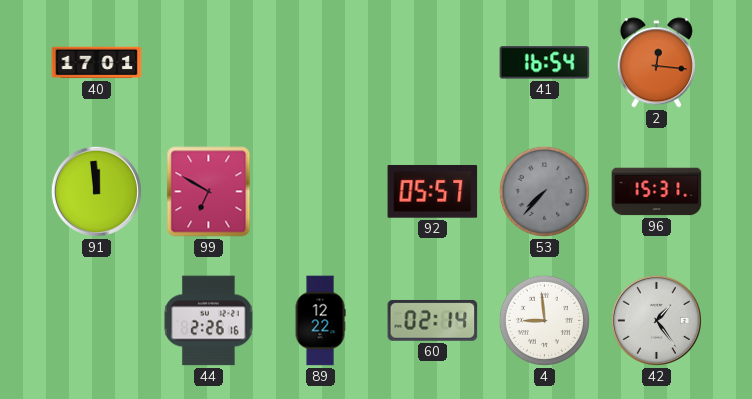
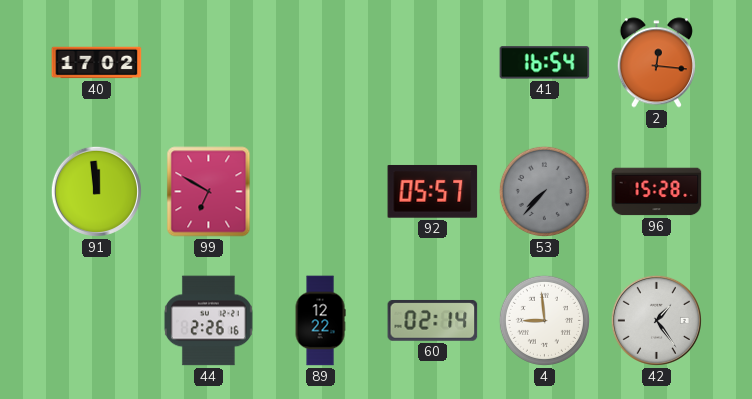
40: 17:01 -> 17:02
96: 15:31 -> 15:28
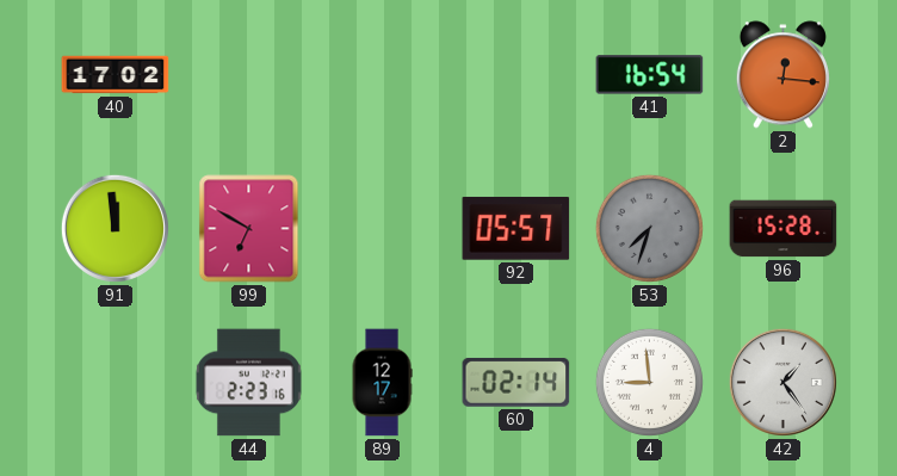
53: 7:37 -> 7:33
44: 2:26 -> 2:23
89: 12:22 -> 12:17
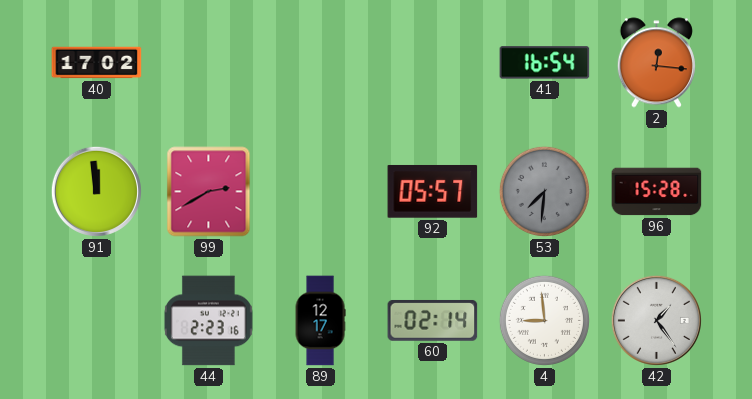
99: 6:50 -> 2:40
53: 7:33 -> 7:31
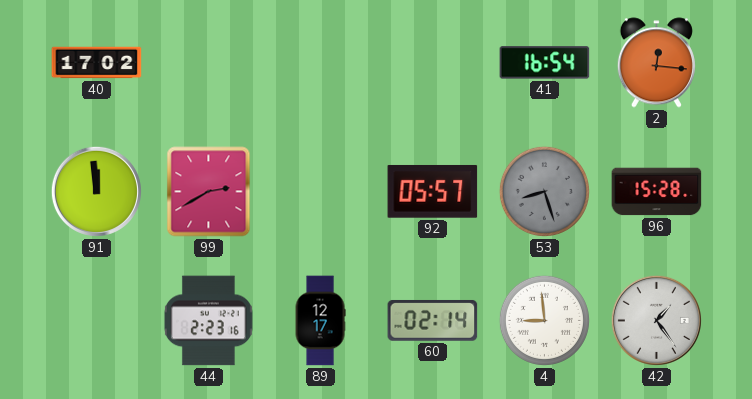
53: 7:31 -> 8:27
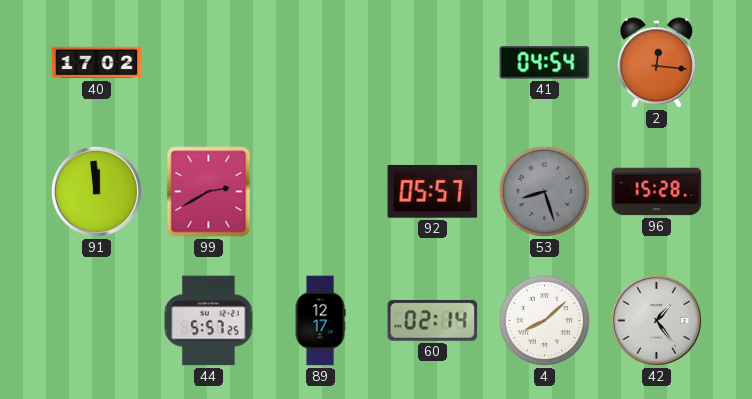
41: 16:54 -> 04:54
44: 2:23 -> 5:57
4: 8:59 -> 8:08
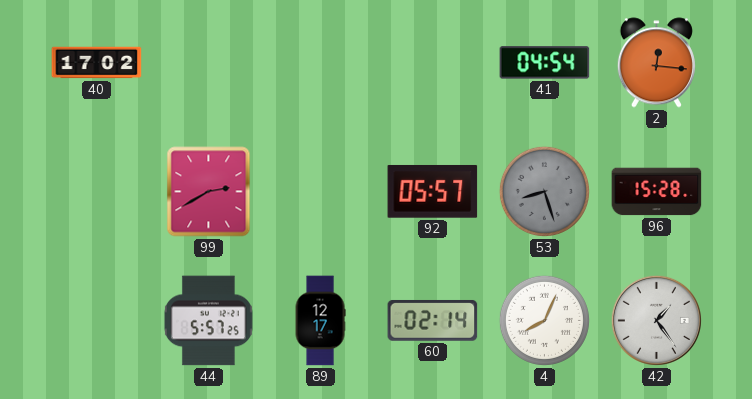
91: 11:59 -> none
4: 8:08 -> 8:04
